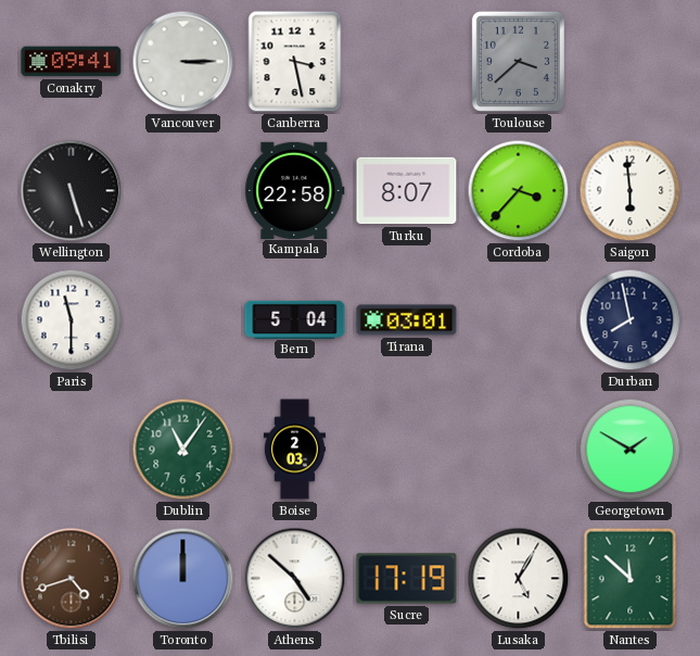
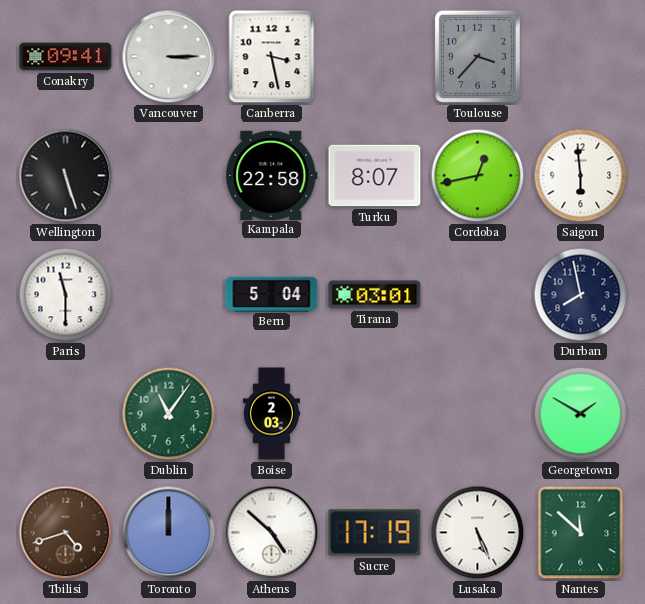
Toulouse: 3:38 -> 3:37
Cordoba: 3:37 -> 12:43
Lusaka: 5:05 -> 5:26
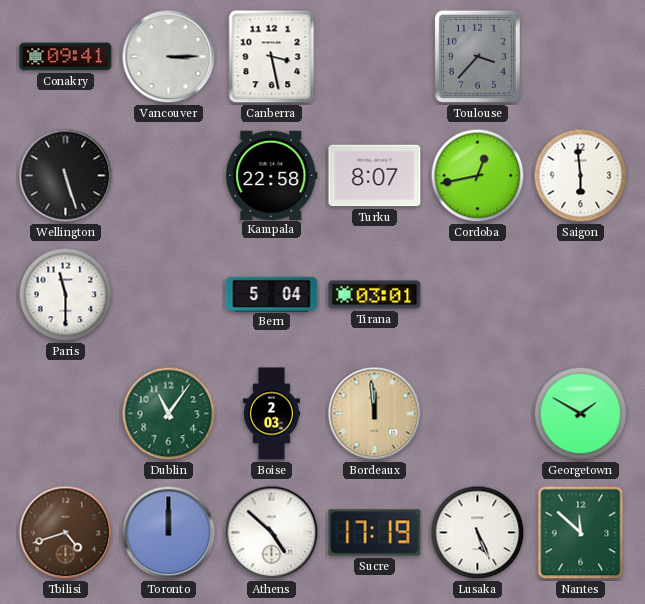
Durban: 7:58 -> none
Bordeaux: none -> 11:59
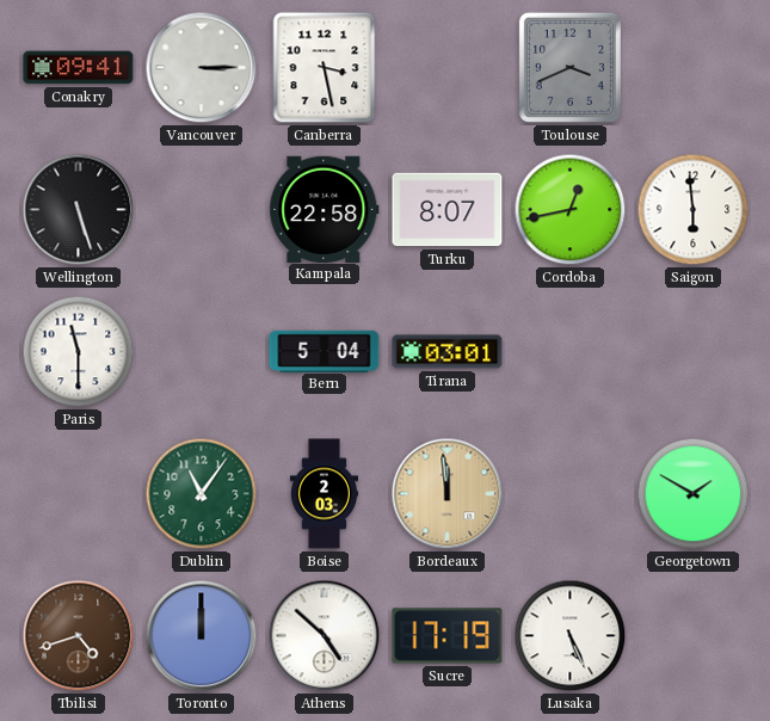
Toulouse: 3:37 -> 3:41
Nantes: 11:52 -> none
